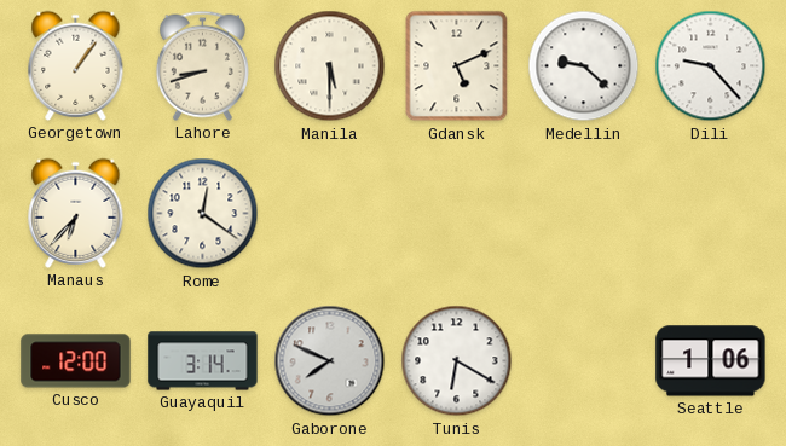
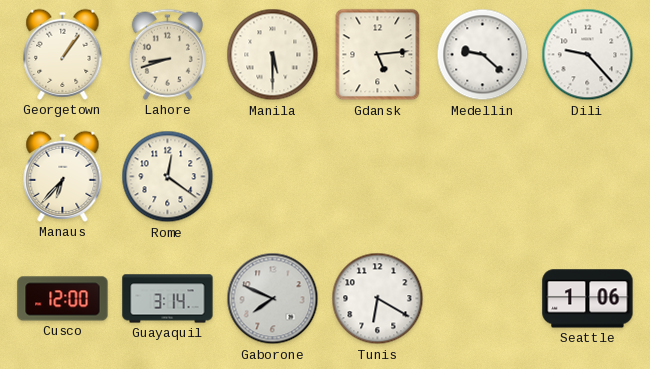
Gdansk: 5:11 -> 5:14
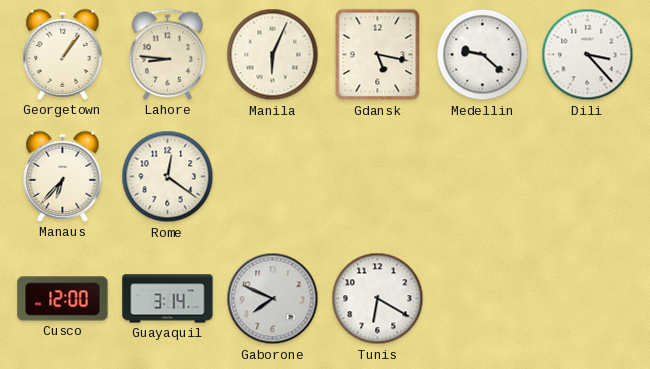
Lahore: 8:42 -> 8:46
Manila: 5:30 -> 6:04
Gdansk: 5:14 -> 5:17
Dili: 9:23 -> 3:23
Seattle: 1:06 -> none
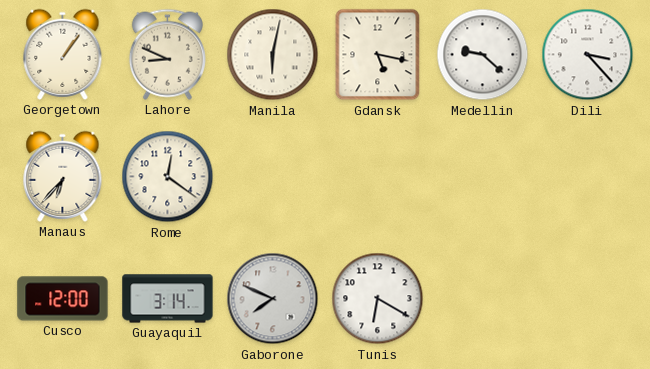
Lahore: 8:46 -> 8:49
Manila: 6:04 -> 6:02
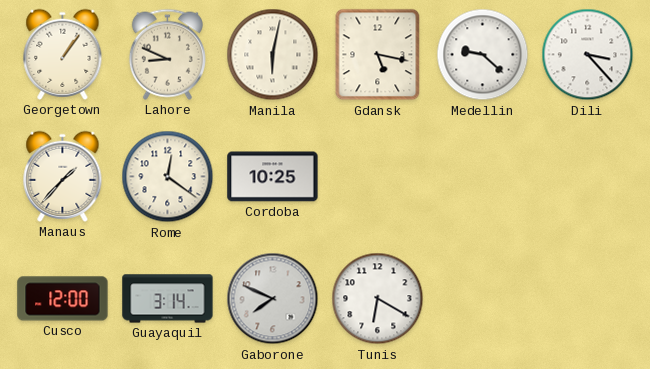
Manaus: 6:37 -> 1:37
Cordoba: none -> 10:25
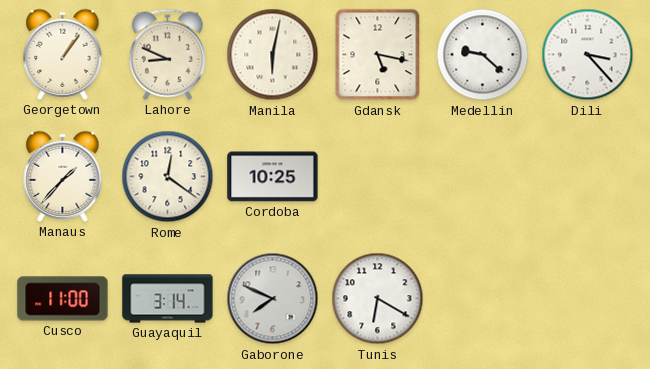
Cusco: 12:00 -> 11:00
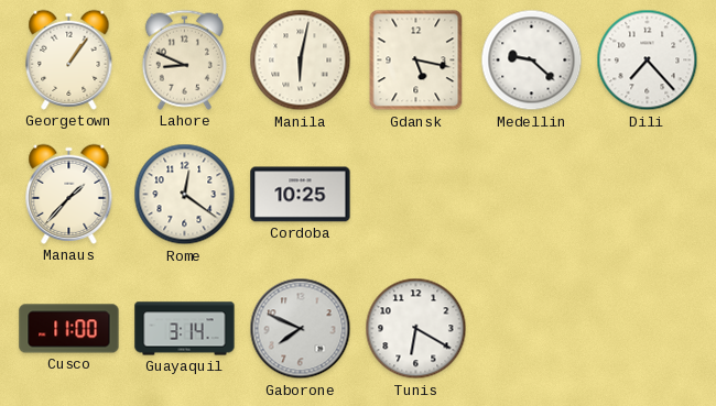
Dili: 3:23 -> 7:23
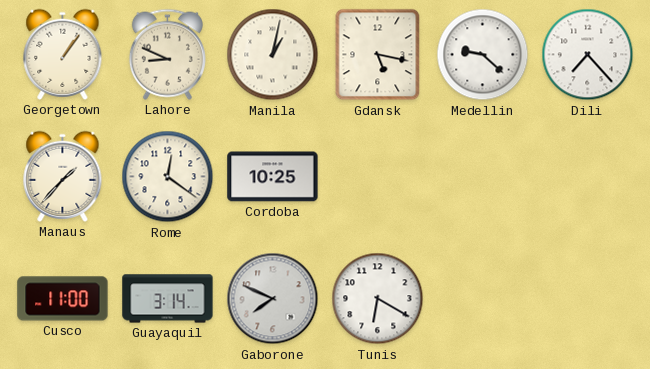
Manila: 6:02 -> 1:02
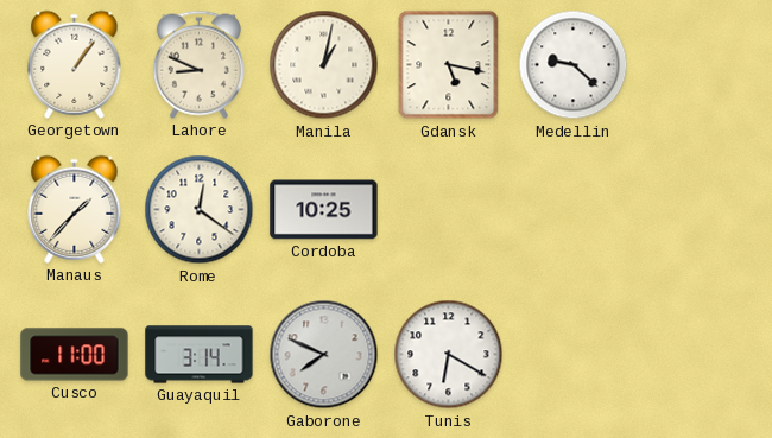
Dili: 7:23 -> none
